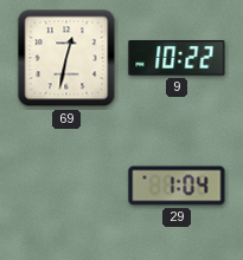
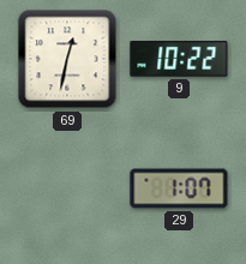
29: 1:04 -> 1:07
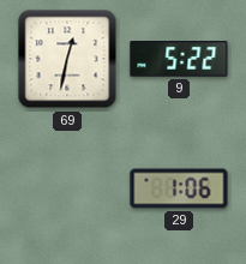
9: 10:22 -> 5:22
29: 1:07 -> 1:06
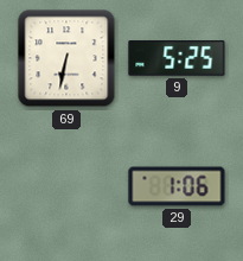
69: 12:32 -> 6:32
9: 5:22 -> 5:25
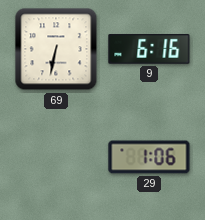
9: 5:25 -> 6:16
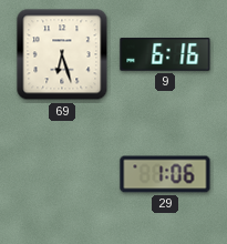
69: 6:32 -> 6:27
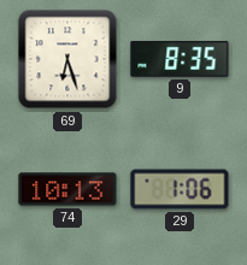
9: 6:16 -> 8:35
74: none -> 10:13
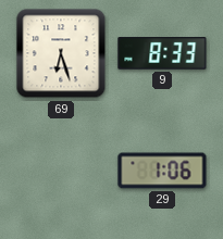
9: 8:35 -> 8:33
74: 10:13 -> none
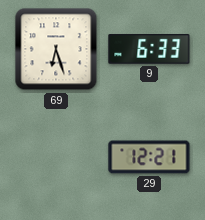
9: 8:33 -> 6:33
29: 1:06 -> 12:21
